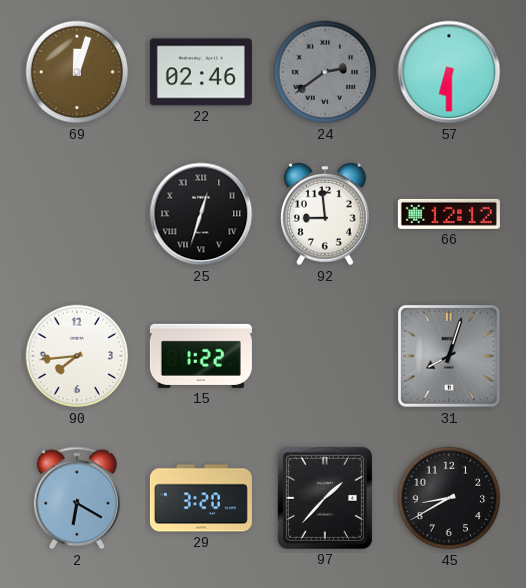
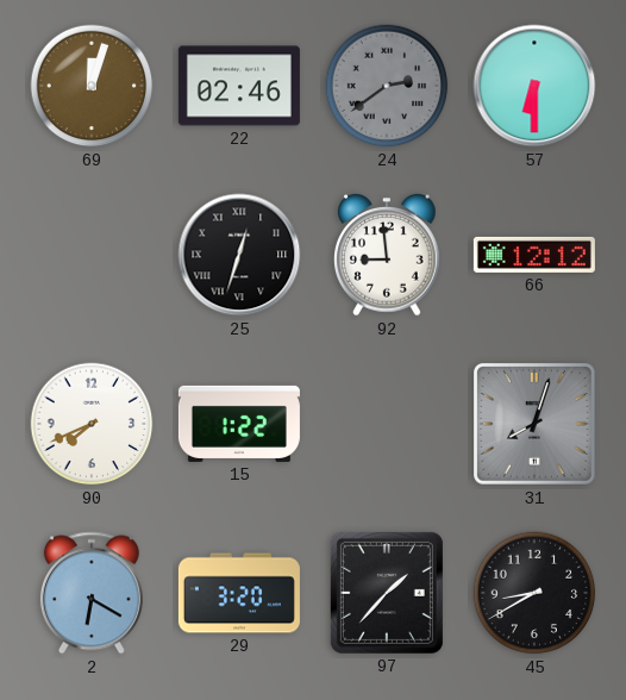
90: 7:44 -> 7:41
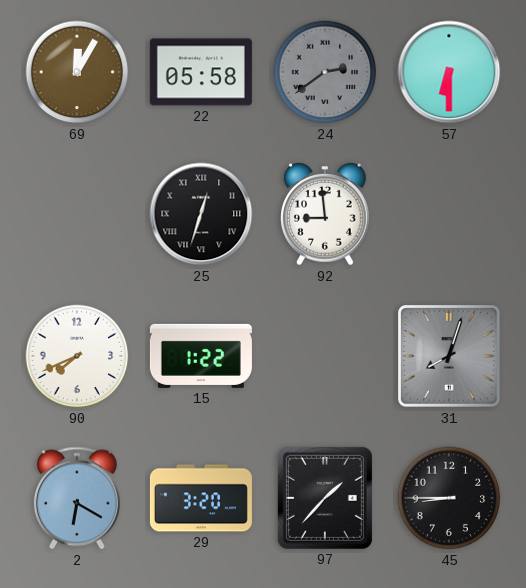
69: 12:03 -> 12:05
22: 02:46 -> 05:58
66: 12:12 -> none
45: 8:40 -> 8:45
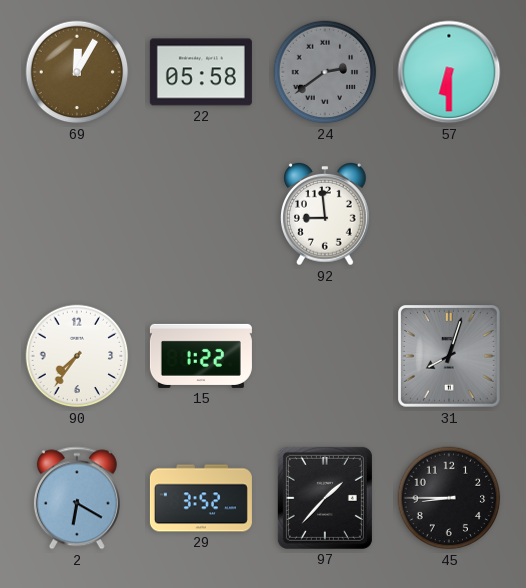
25: 12:33 -> none
90: 7:41 -> 7:36
29: 3:20 -> 3:52
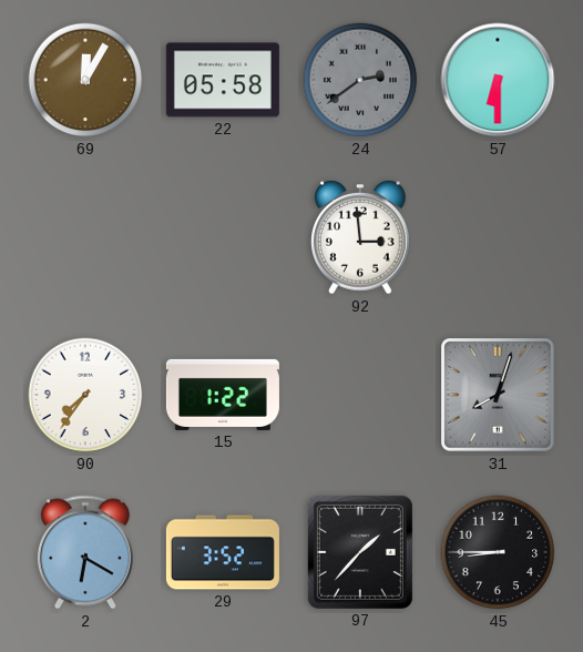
92: 8:59 -> 2:59
